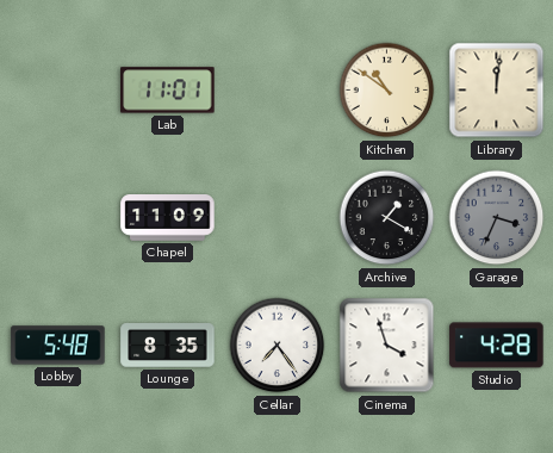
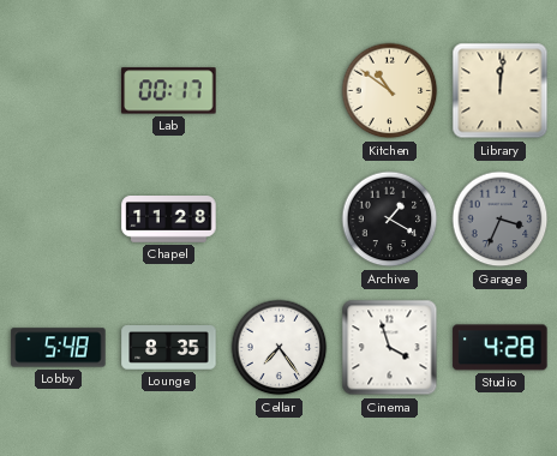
Lab: 11:01 -> 00:17
Chapel: 11:09 -> 11:28
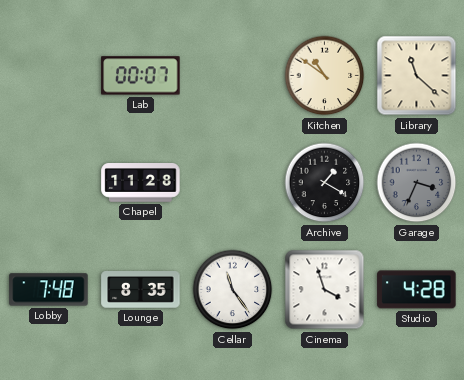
Lab: 00:17 -> 00:07
Library: 12:01 -> 11:22
Lobby: 5:48 -> 7:48
Cellar: 7:24 -> 11:24
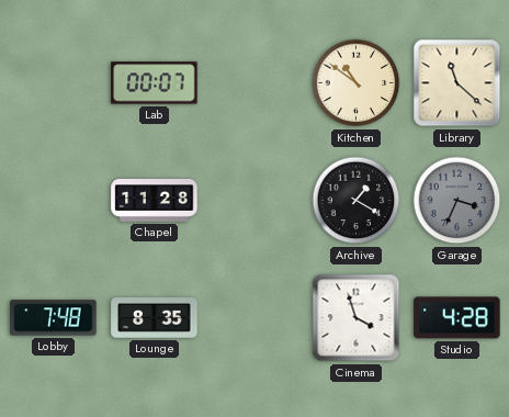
Cellar: 11:24 -> none
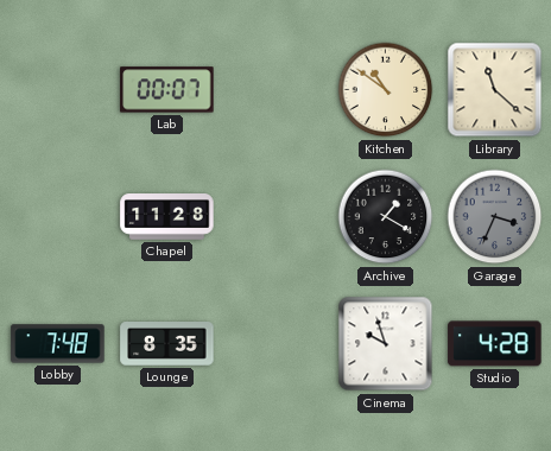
Cinema: 3:57 -> 9:57
